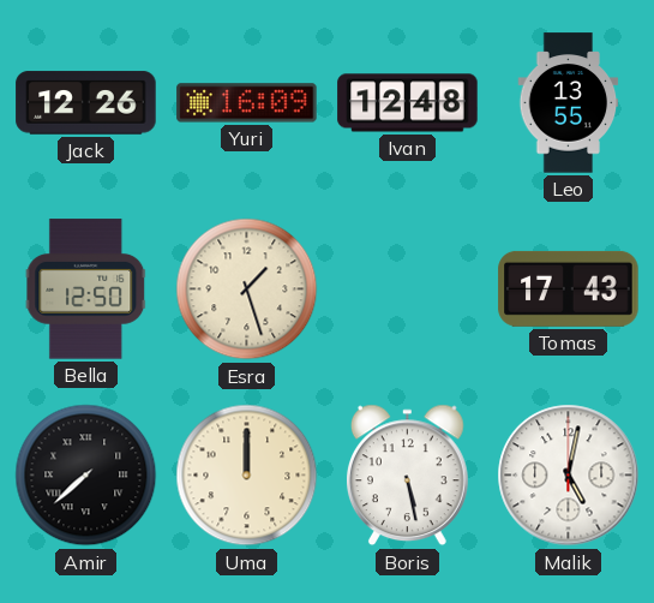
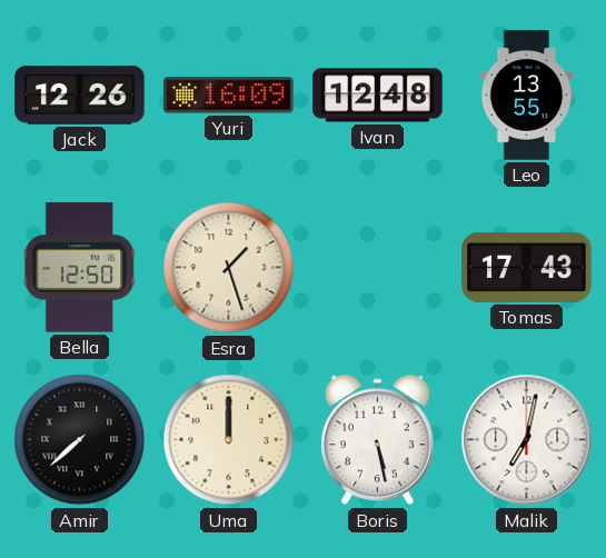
Malik: 5:02 -> 7:02
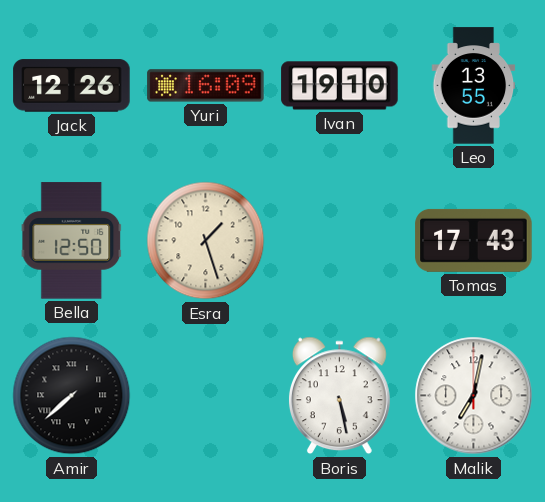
Ivan: 12:48 -> 19:10
Uma: 12:00 -> none
